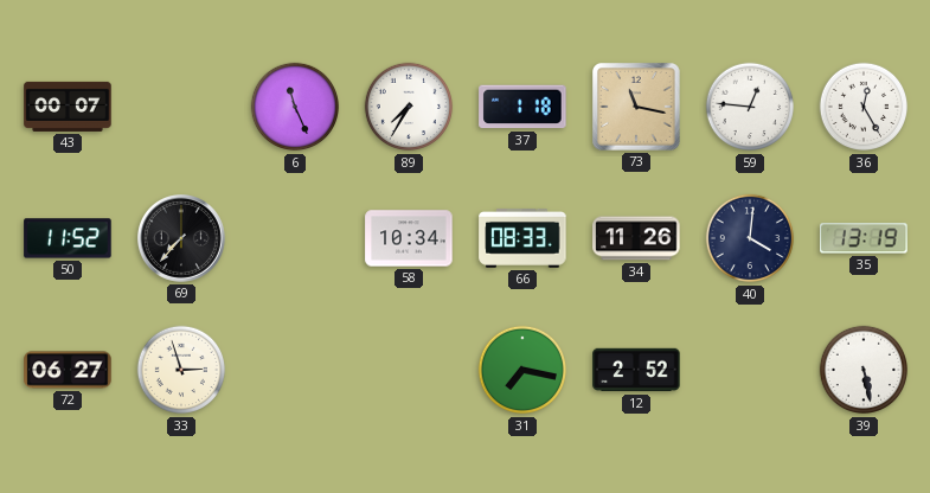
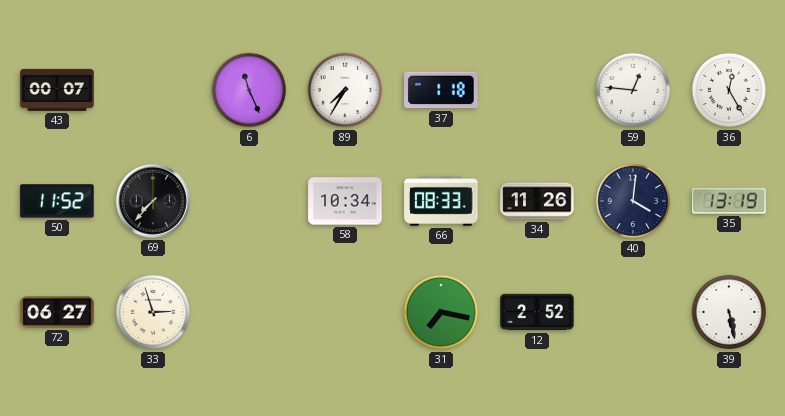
73: 11:17 -> none
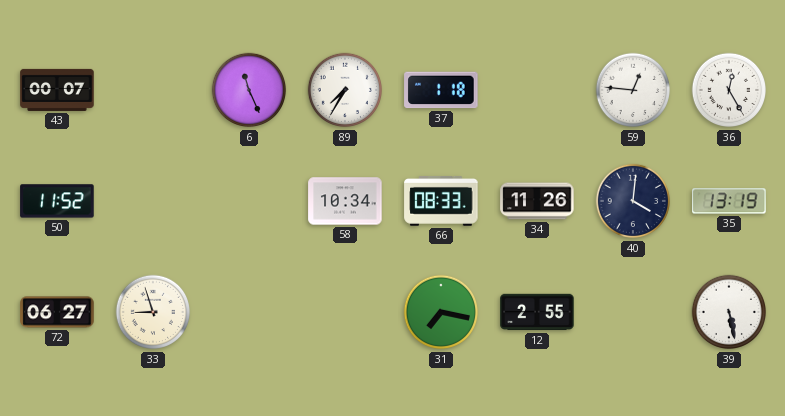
69: 7:37 -> none
33: 2:57 -> 8:57
12: 2:52 -> 2:55
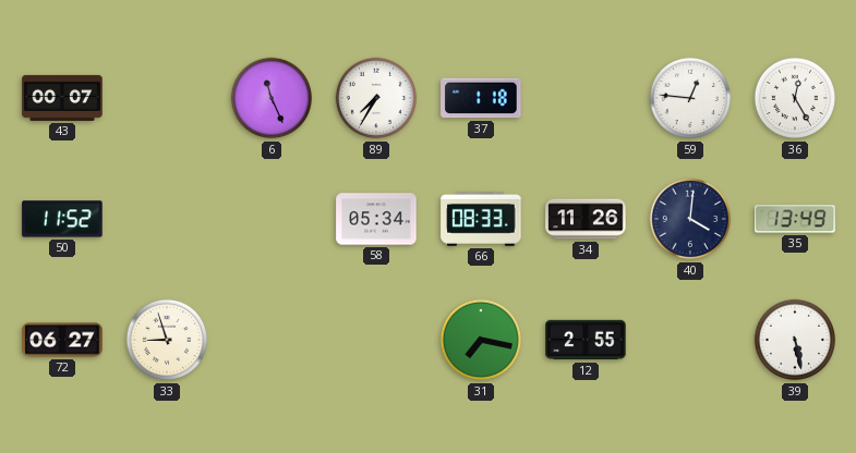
58: 10:34 -> 05:34
35: 13:19 -> 13:49
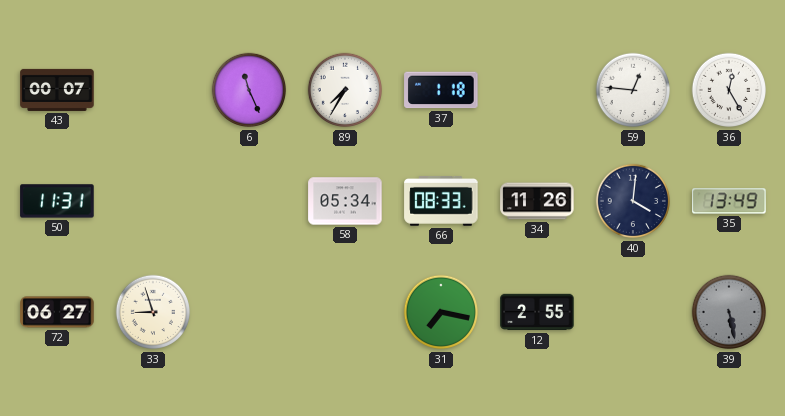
50: 11:52 -> 11:31
39 dial: white -> grey
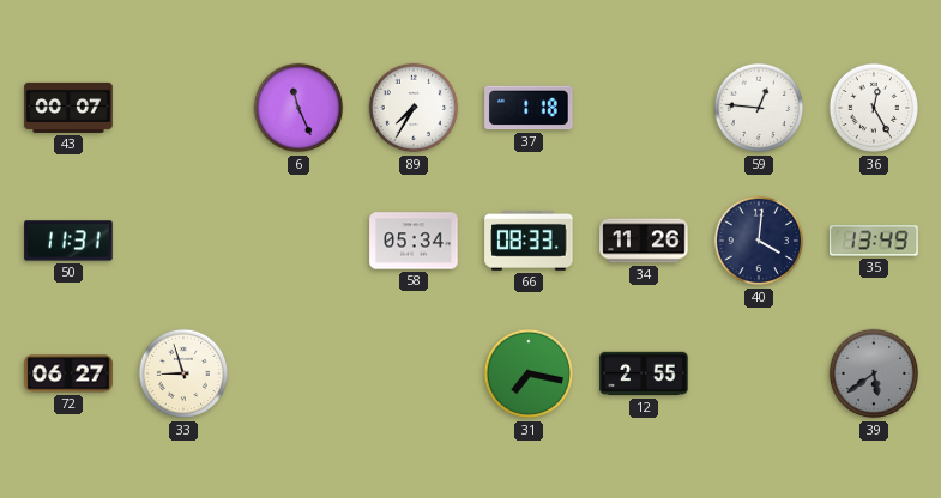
39: 5:28 -> 5:39
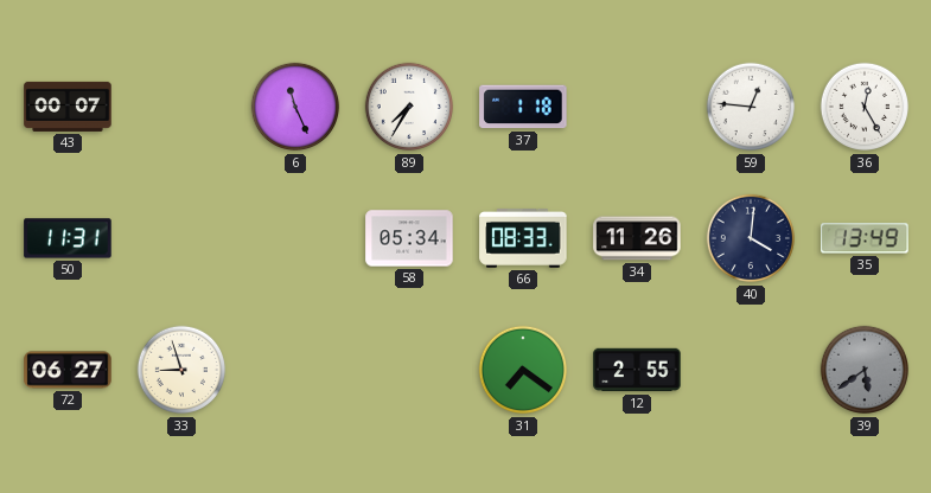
31: 7:17 -> 7:21
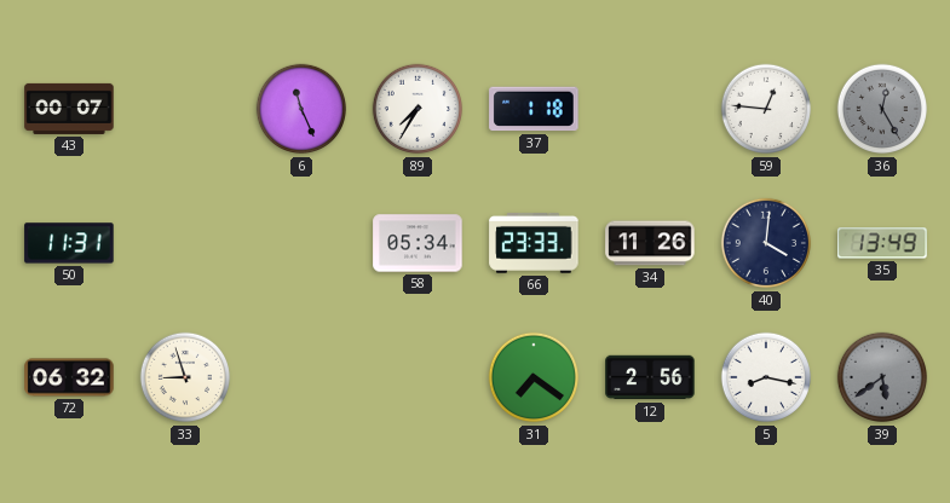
36 dial: white -> grey
66: 08:33 -> 23:33
72: 06:27 -> 06:32
12: 2:55 -> 2:56
5: none -> 8:17
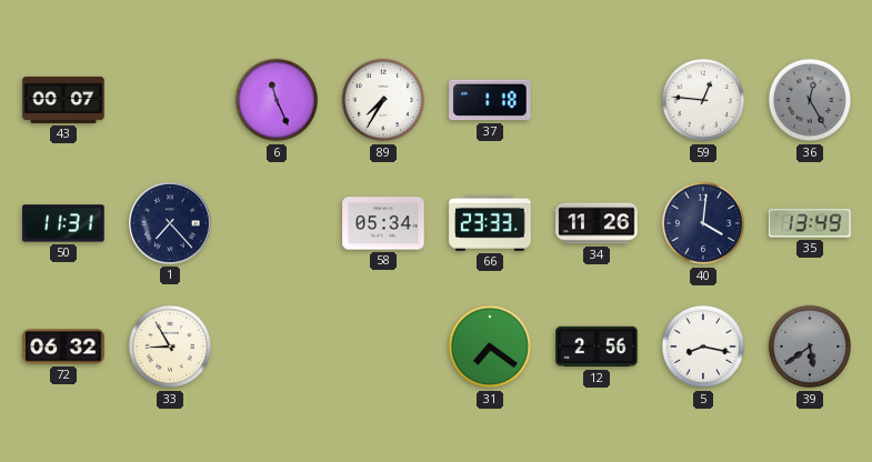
1: none -> 7:23
33: 8:57 -> 8:55
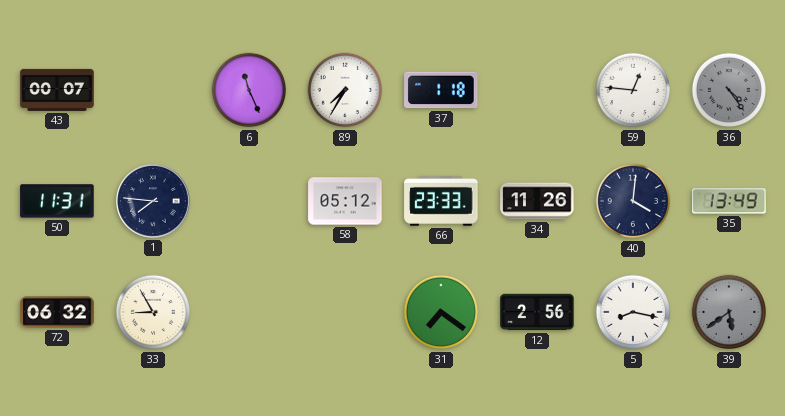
36: 12:25 -> 4:24
1: 7:23 -> 7:46
58: 05:34 -> 05:12
